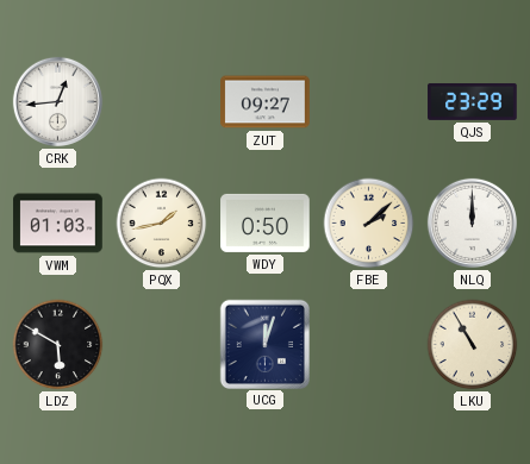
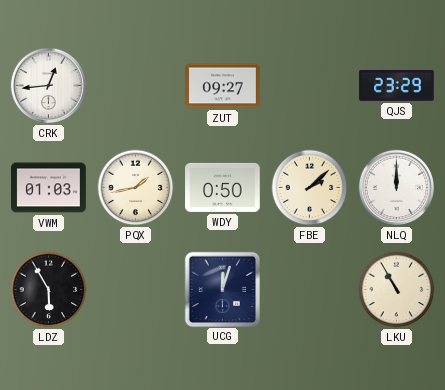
LDZ: 5:50 -> 5:55
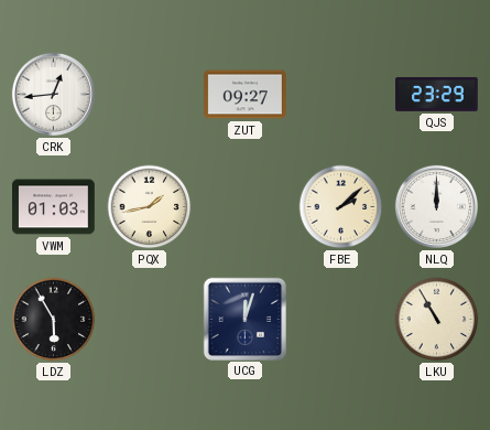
WDY: 0:50 -> none
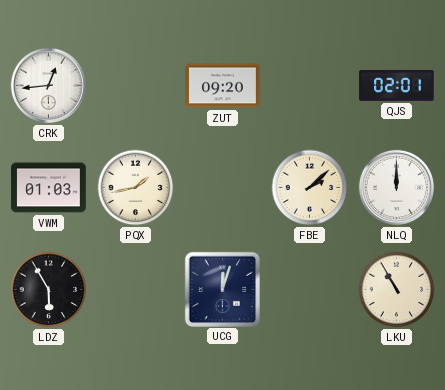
ZUT: 09:27 -> 09:20
QJS: 23:29 -> 02:01
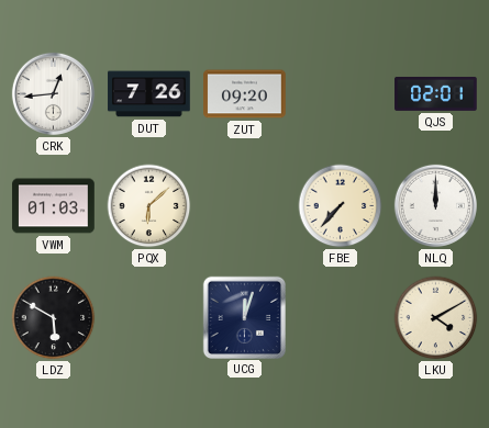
DUT: none -> 7:26
PQX: 1:43 -> 6:08
FBE: 2:08 -> 7:37
LDZ: 5:55 -> 5:50
LKU: 10:55 -> 4:10
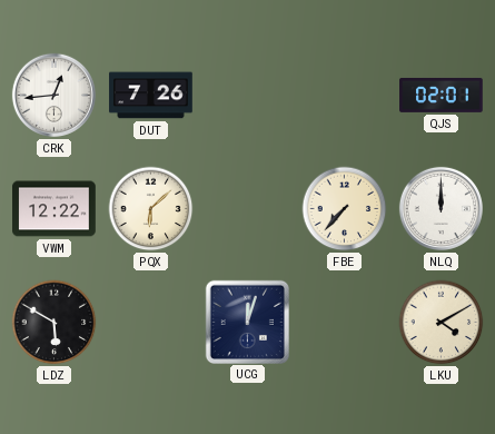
ZUT: 09:20 -> none
VWM: 01:03 -> 12:22
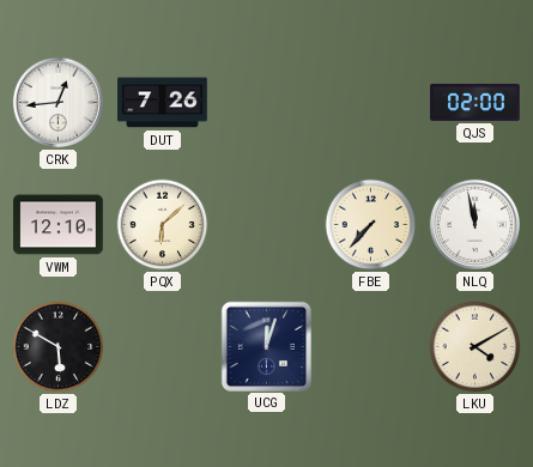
QJS: 02:01 -> 02:00
VWM: 12:22 -> 12:10
NLQ: 12:00 -> 11:58
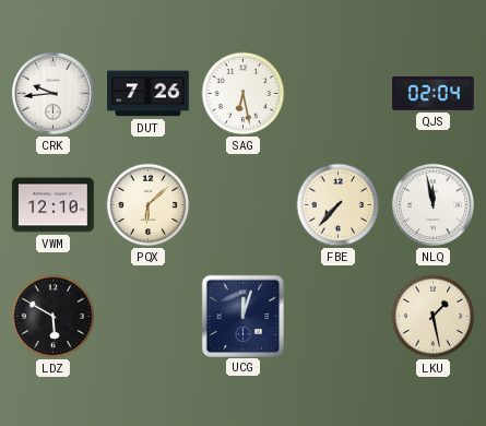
CRK: 12:44 -> 9:44
SAG: none -> 6:28
QJS: 02:00 -> 02:04
LKU: 4:10 -> 1:28
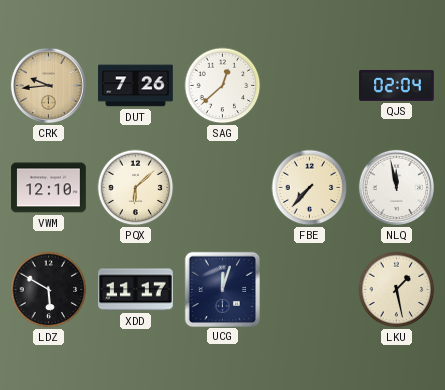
CRK dial: white -> champagne
SAG: 6:28 -> 12:38
XDD: none -> 11:17
